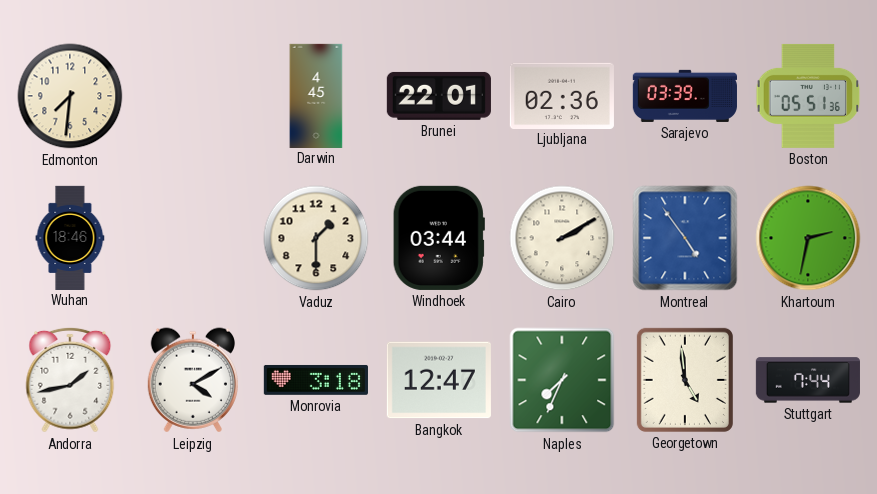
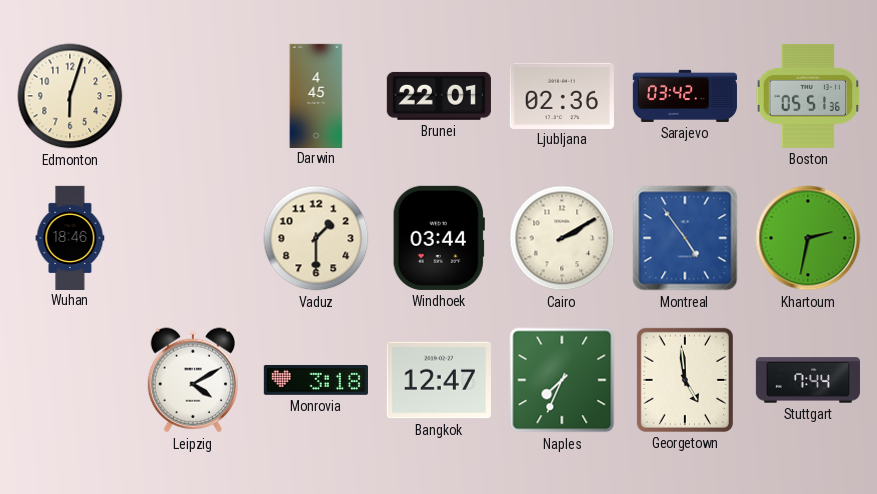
Edmonton: 7:31 -> 6:03
Sarajevo: 03:39 -> 03:42
Andorra: 1:43 -> none
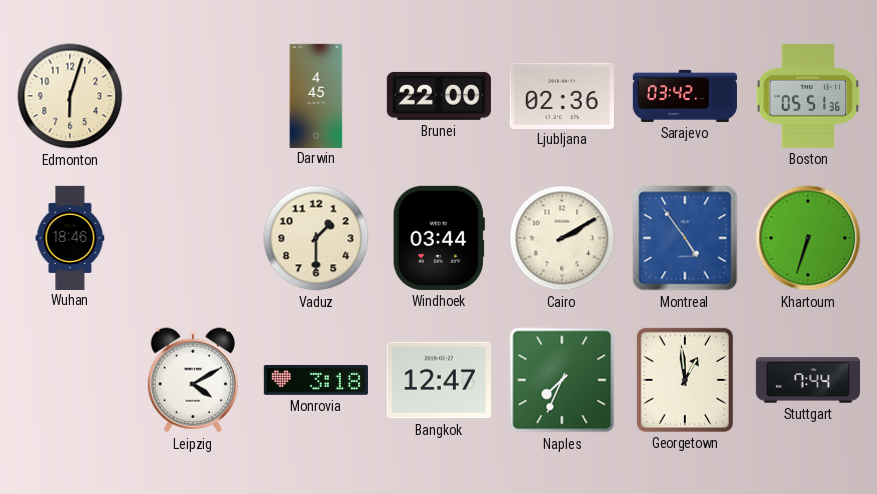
Brunei: 22:01 -> 22:00
Khartoum: 2:32 -> 6:33
Georgetown: 4:59 -> 12:59
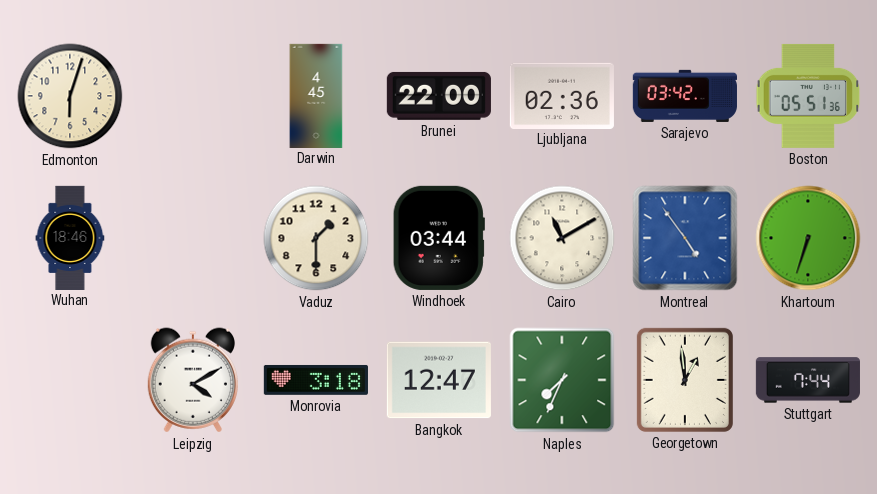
Cairo: 2:10 -> 11:10
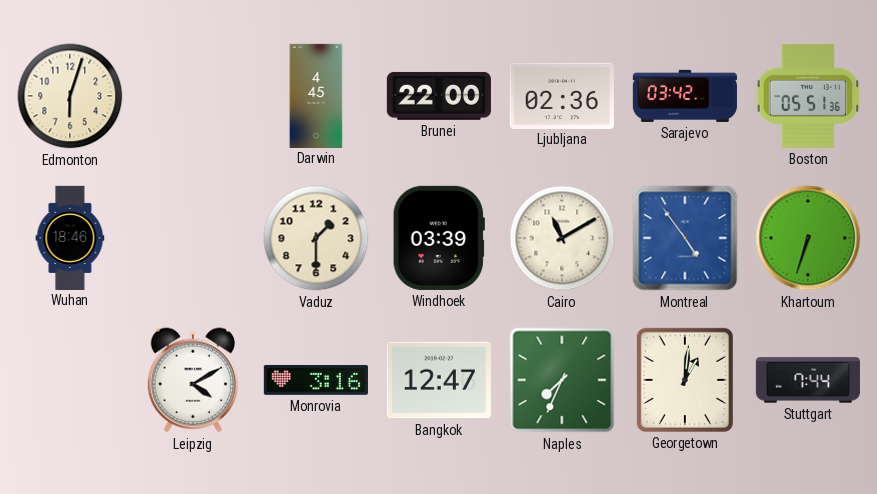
Windhoek: 03:44 -> 03:39
Monrovia: 3:18 -> 3:16
Georgetown: 12:59 -> 1:01
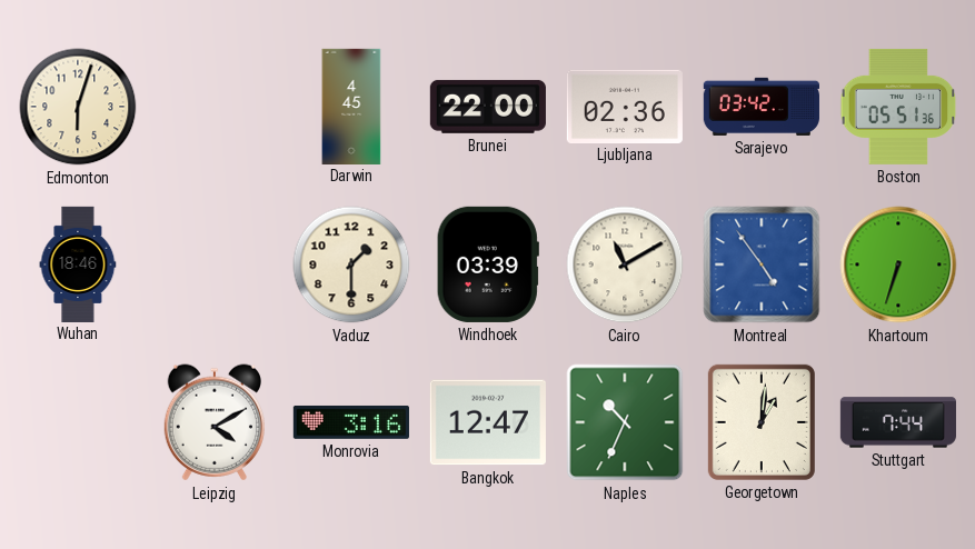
Naples: 7:34 -> 10:34
